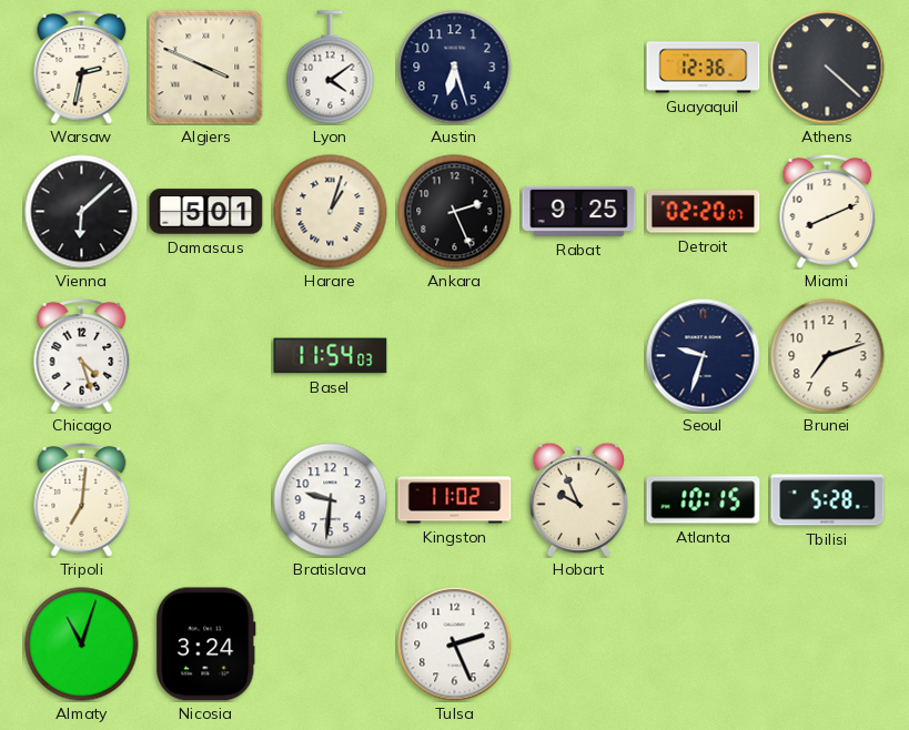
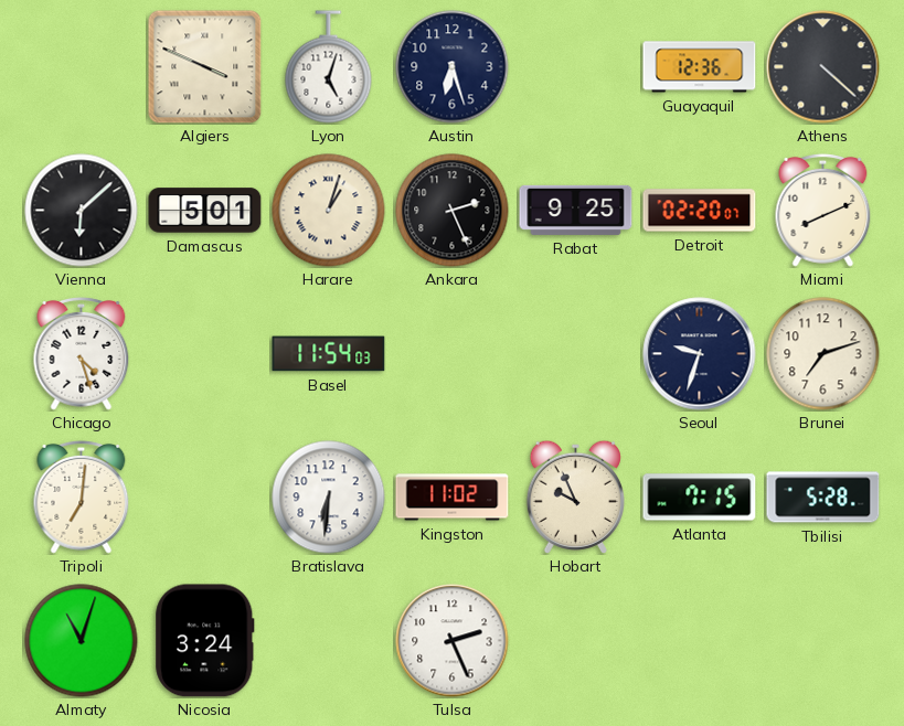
Warsaw: 2:32 -> none
Lyon: 4:09 -> 5:03
Bratislava: 9:31 -> 6:31
Atlanta: 10:15 -> 7:15
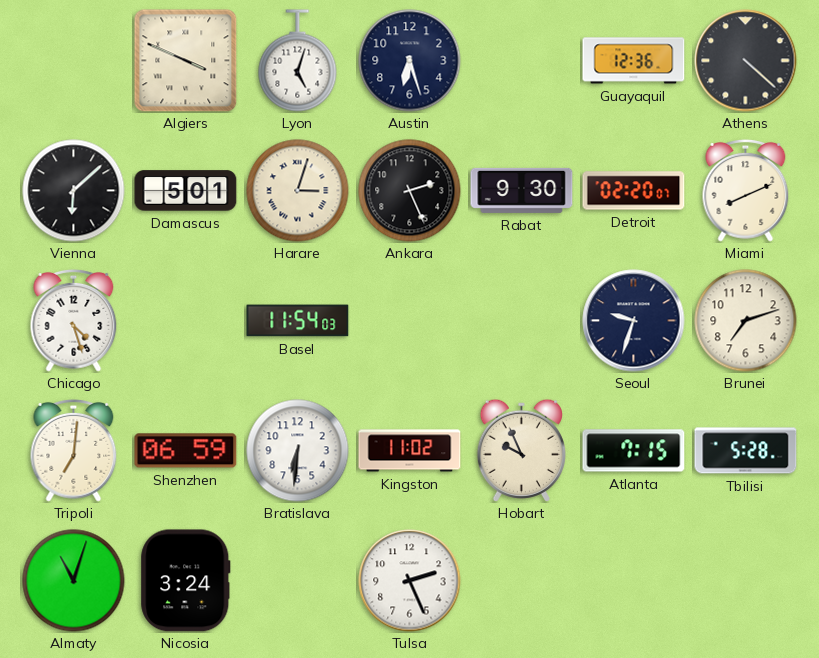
Harare: 1:03 -> 3:03
Rabat: 9:25 -> 9:30
Shenzhen: none -> 06:59
